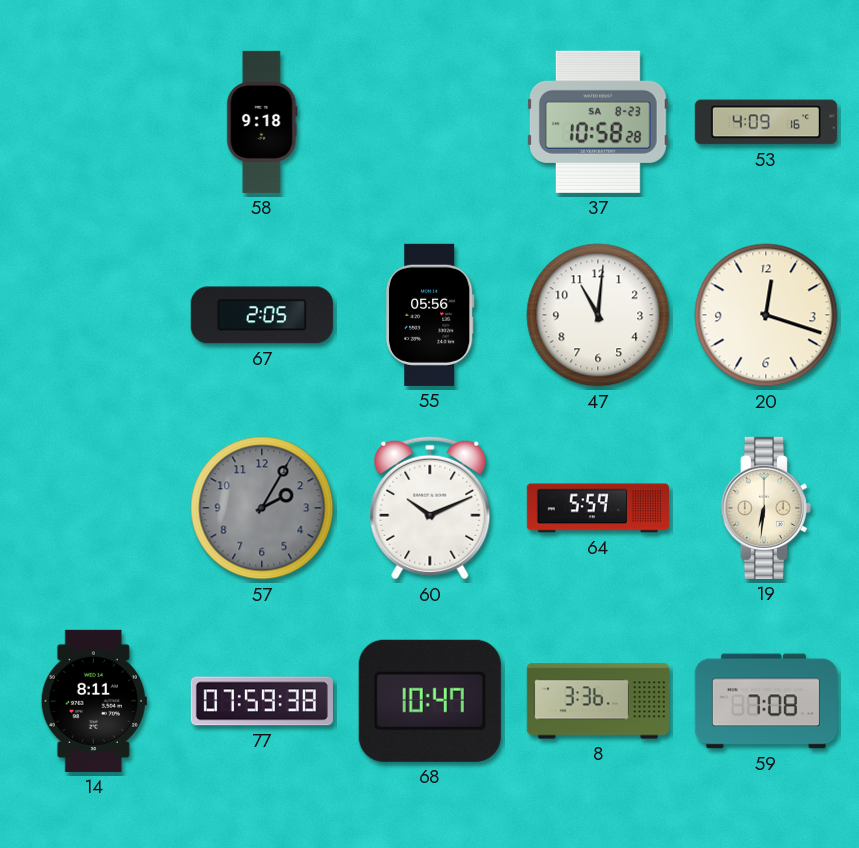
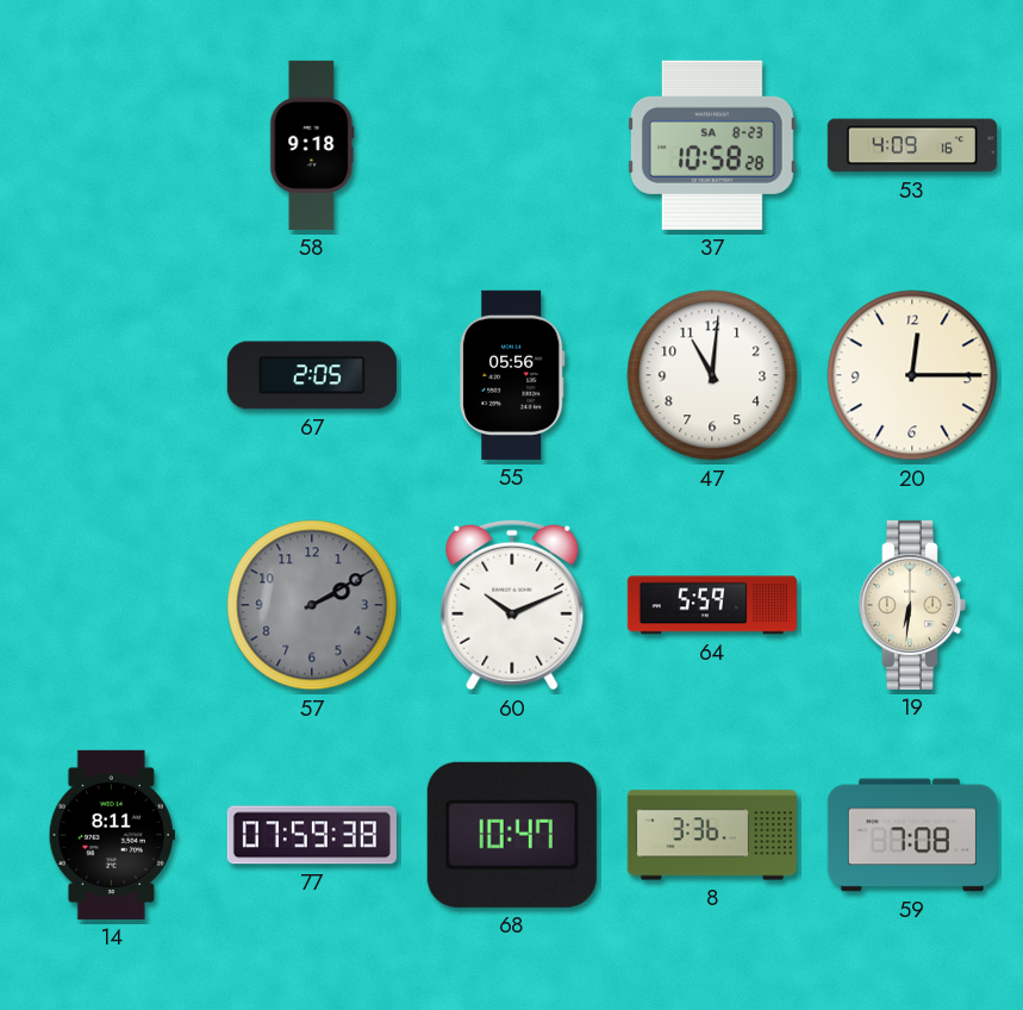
20: 12:18 -> 12:15
57: 2:05 -> 2:10
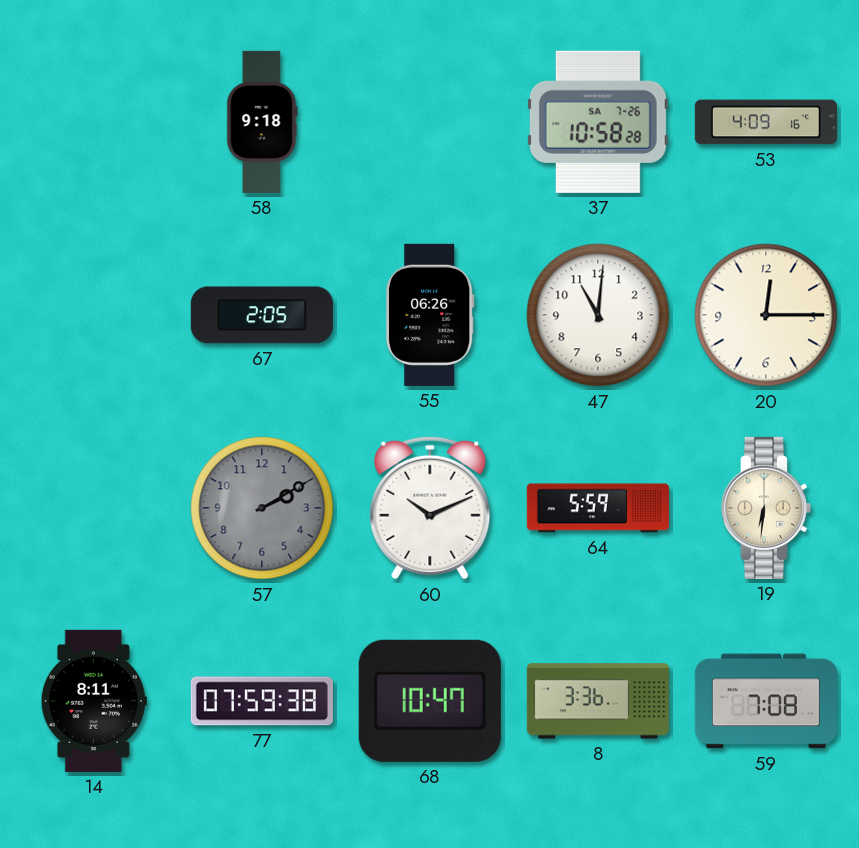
37 date: SA 8-23 -> SA 7-26
55: 05:56 -> 06:26
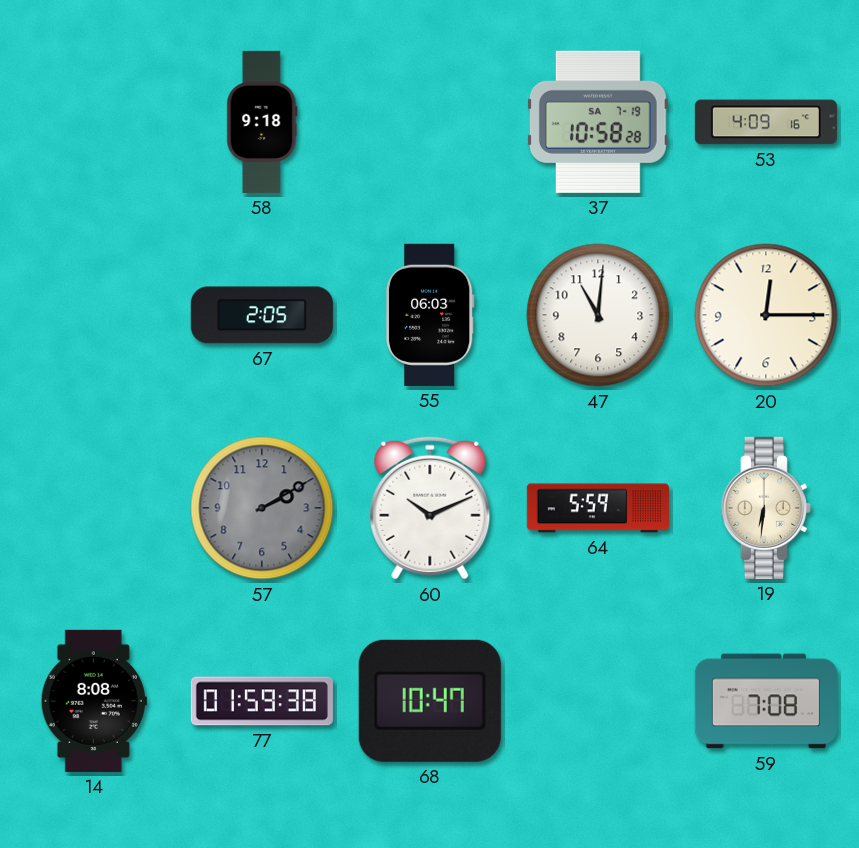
37 date: SA 7-26 -> SA 7-19
55: 06:26 -> 06:03
14: 8:11 -> 8:08
77: 07:59 -> 01:59
8: 3:36 -> none
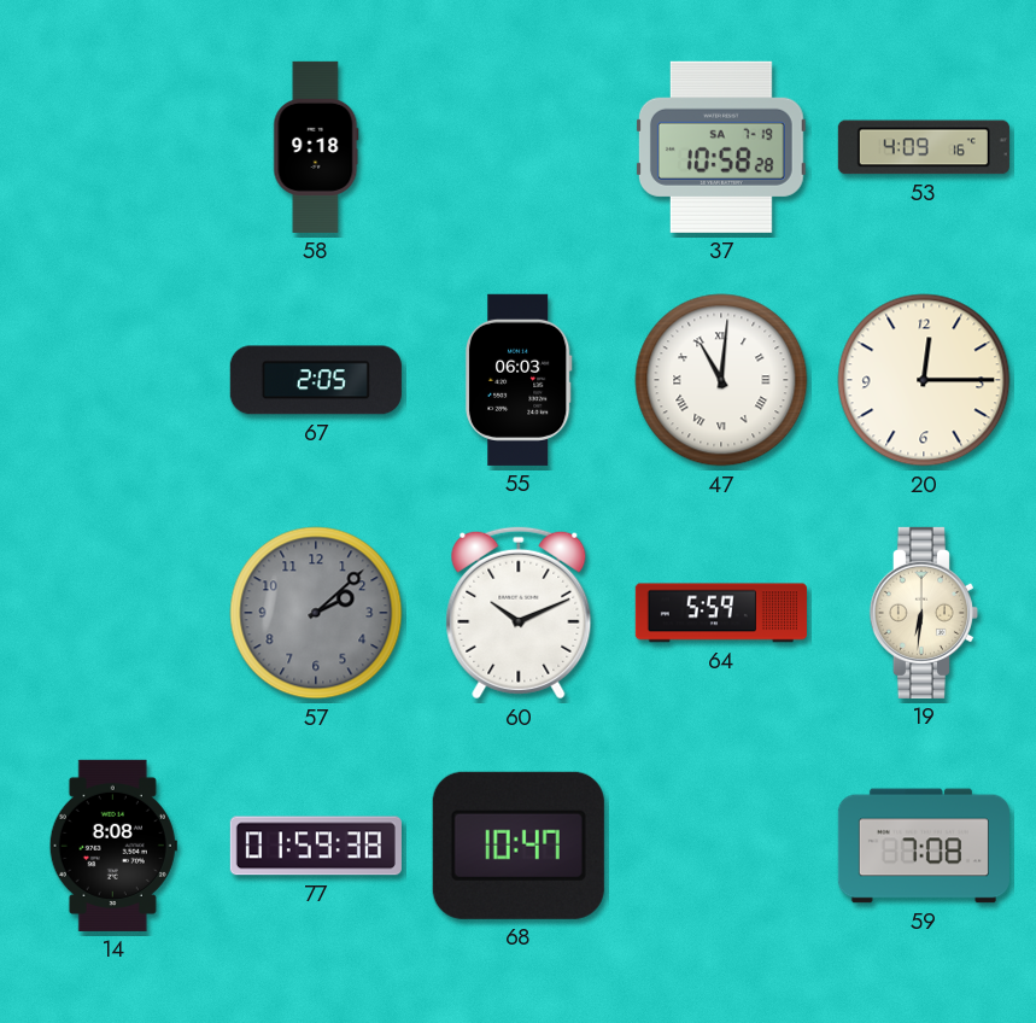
47 numerals: Arabic -> Roman
57: 2:10 -> 2:08
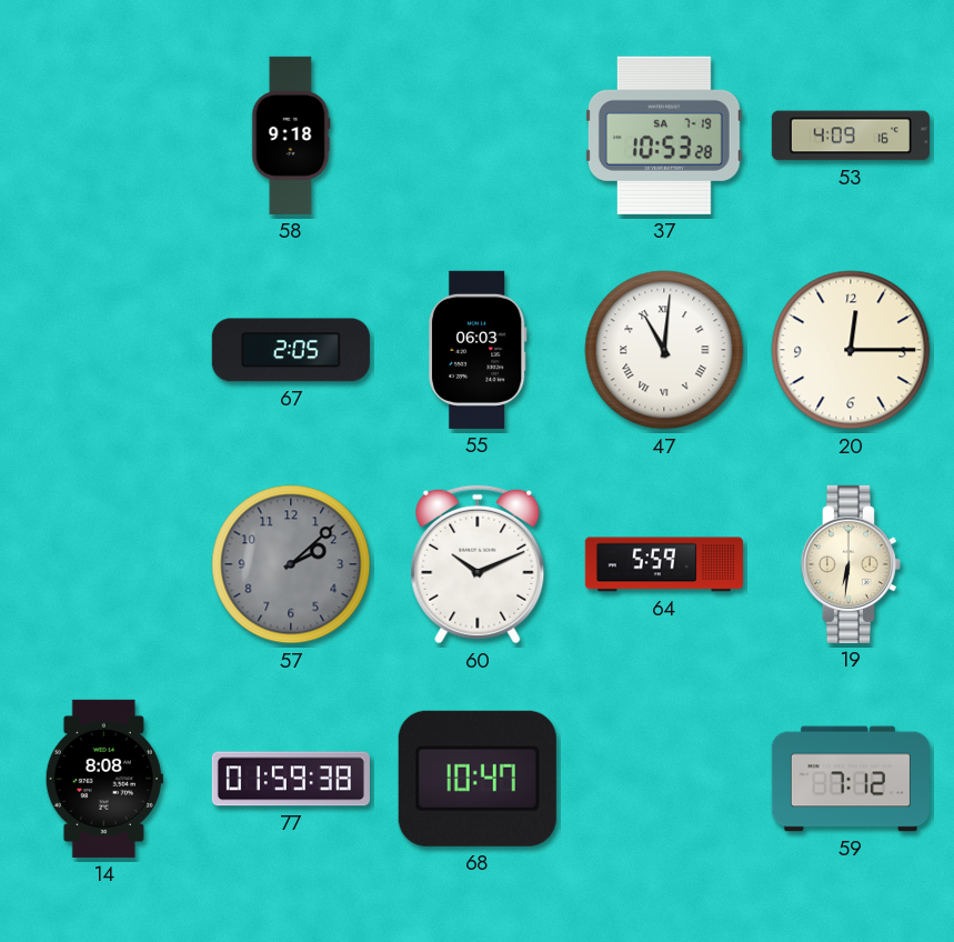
37: 10:58 -> 10:53
59: 7:08 -> 7:12
